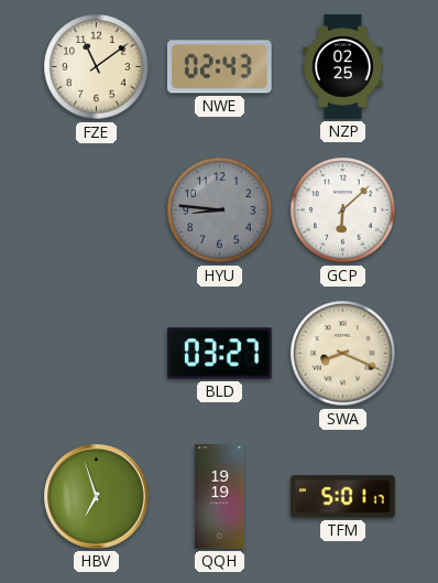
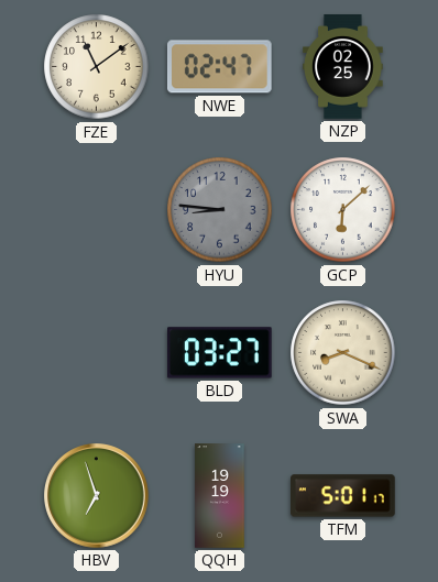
NWE: 02:43 -> 02:47
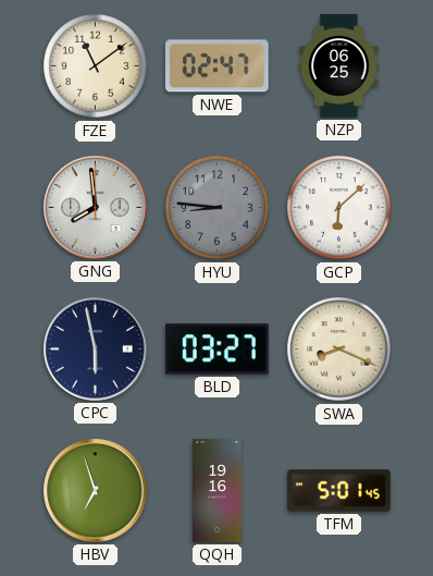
NZP: 02:25 -> 06:25
GNG: none -> 7:59
CPC: none -> 5:58
QQH: 19:19 -> 19:16
TFM: 5:01:17 -> 5:01:45
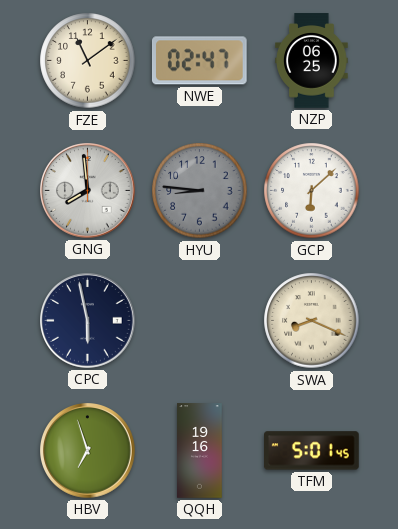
BLD: 03:27 -> none
